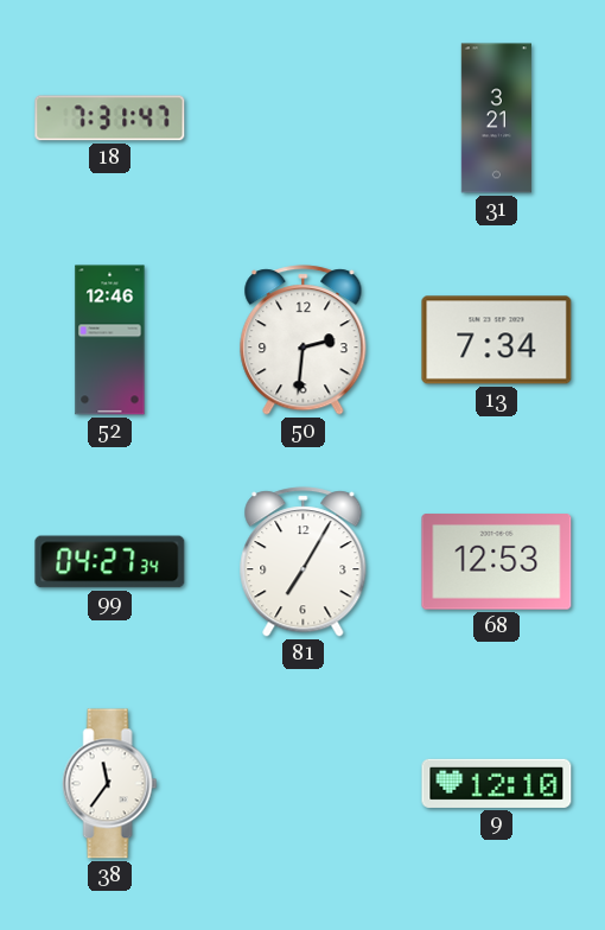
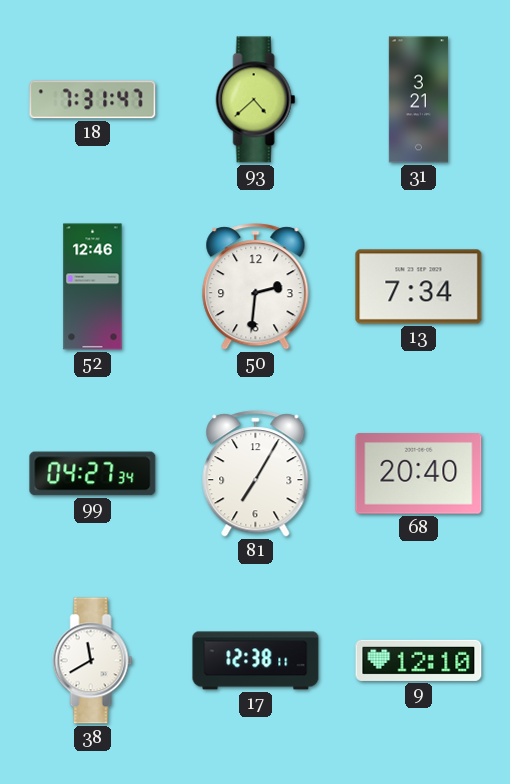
93: none -> 4:38
68: 12:53 -> 20:40
38: 11:36 -> 11:40
17: none -> 12:38
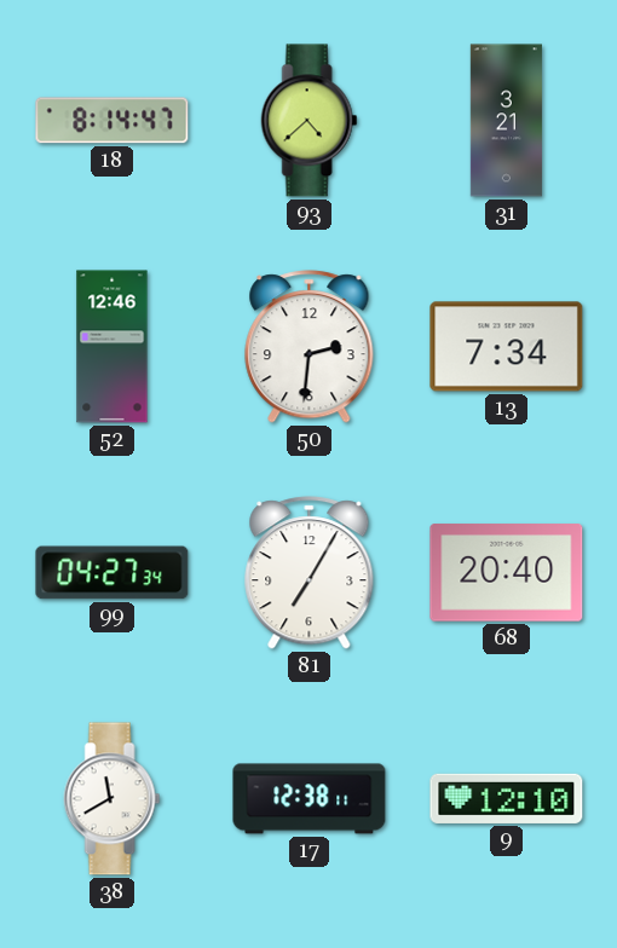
18: 7:31 -> 8:14
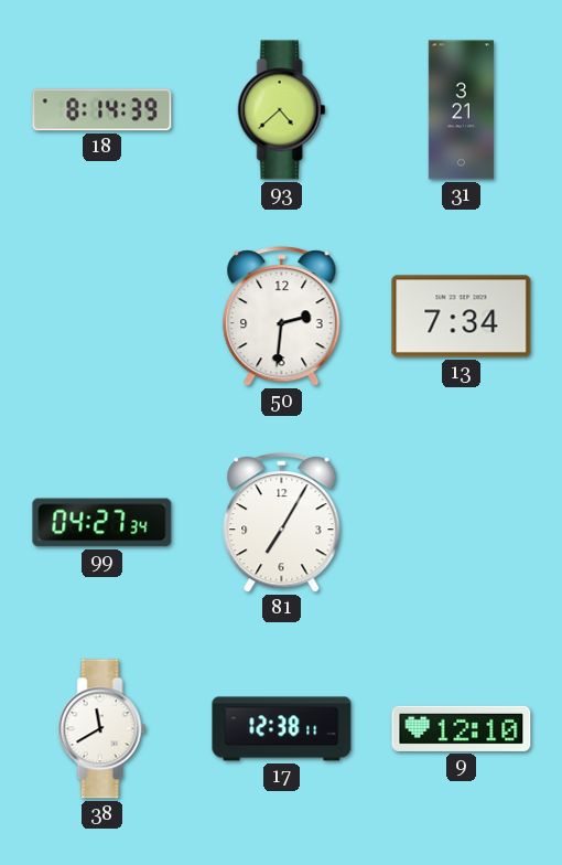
18: 8:14:47 -> 8:14:39
52: 12:46 -> none
68: 20:40 -> none
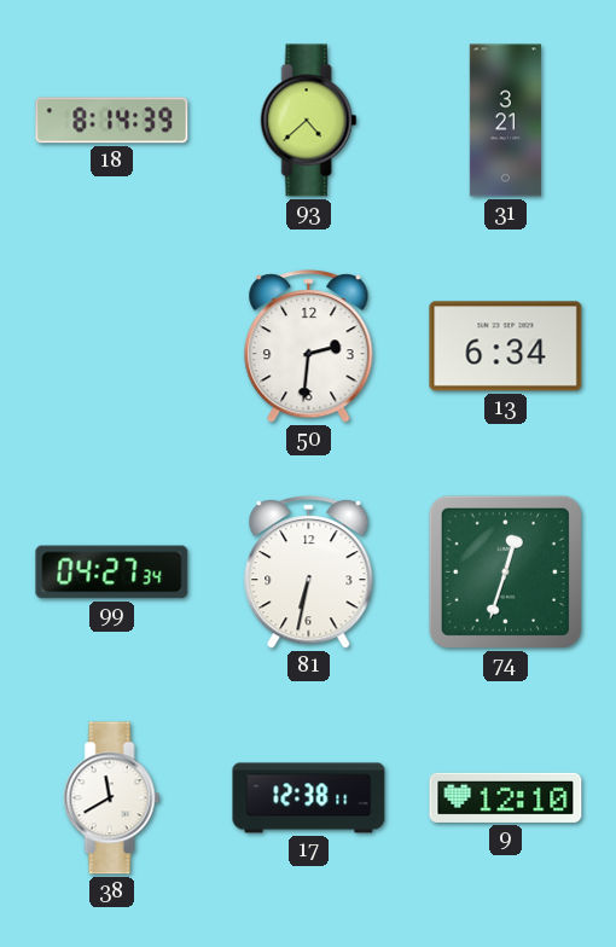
13: 7:34 -> 6:34
81: 7:05 -> 6:32
74: none -> 12:33
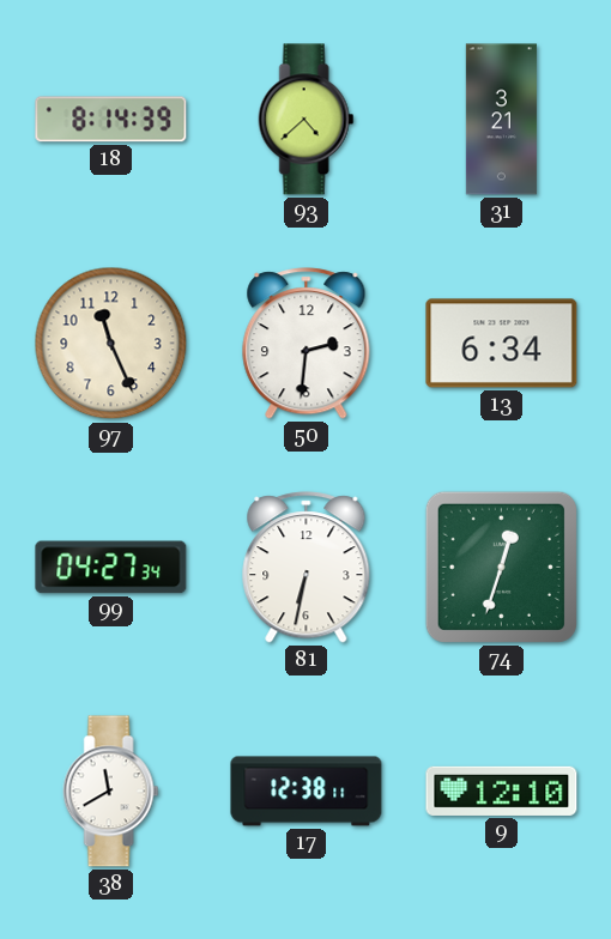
97: none -> 11:26
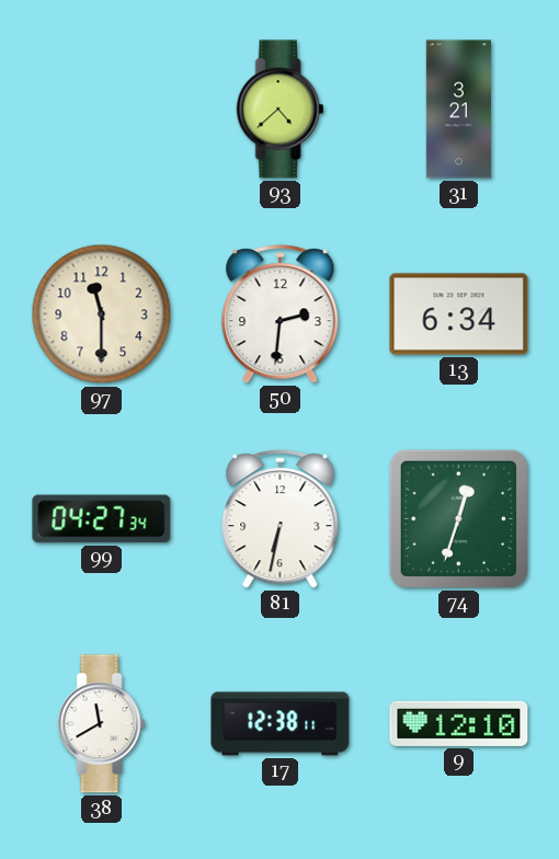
18: 8:14 -> none
97: 11:26 -> 11:30
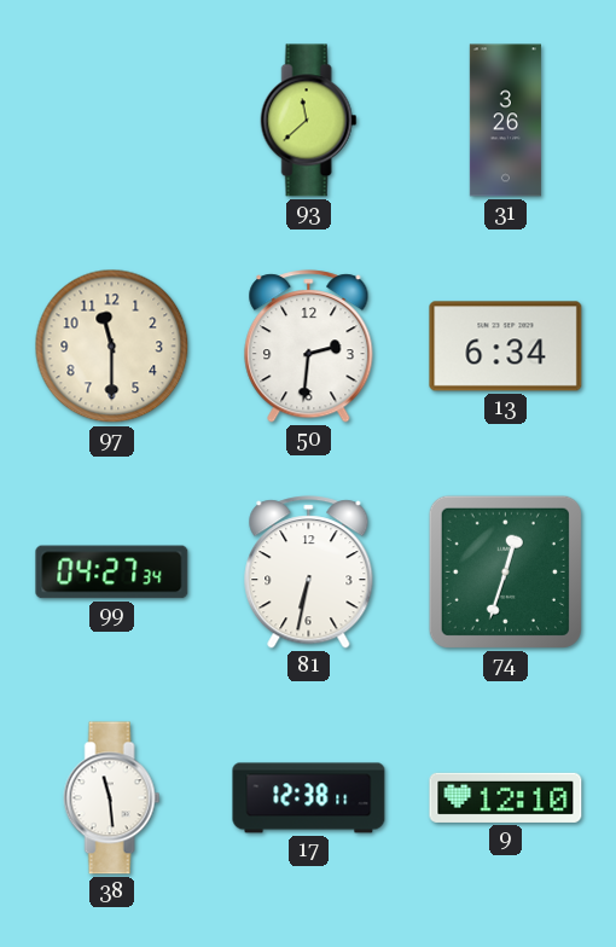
93: 4:38 -> 11:38
31: 3:21 -> 3:26
38: 11:40 -> 11:29
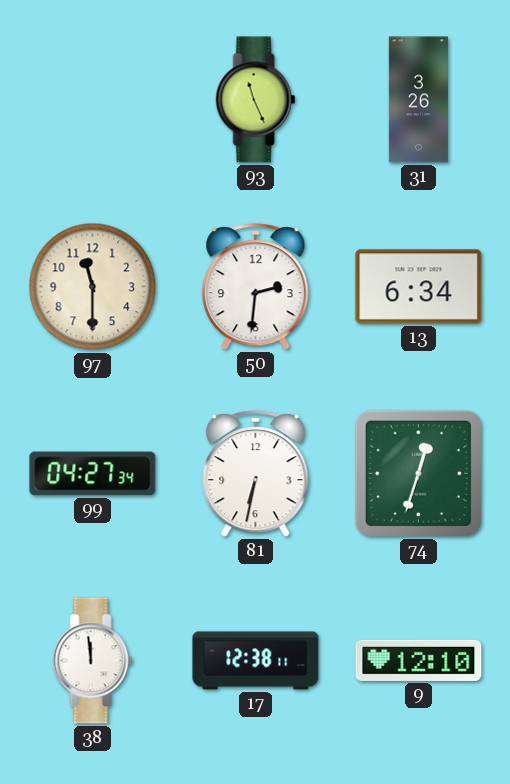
93: 11:38 -> 11:26
38: 11:29 -> 11:59
